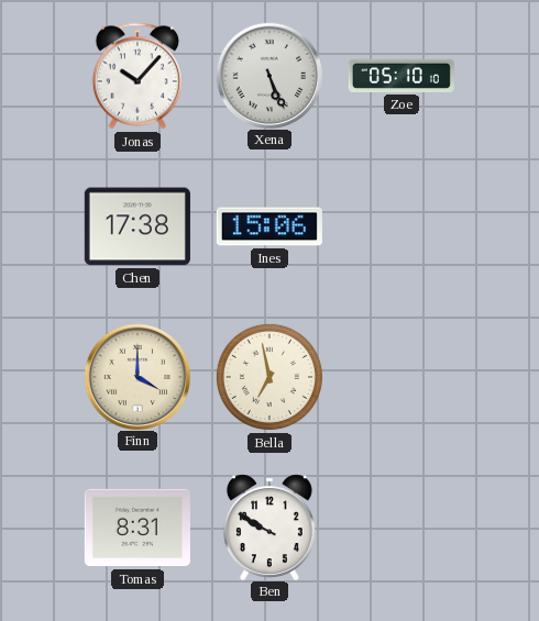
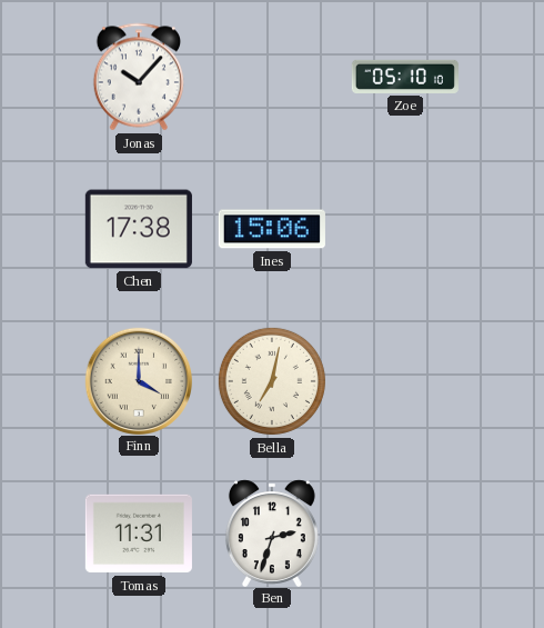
Xena: 5:26 -> none
Bella: 6:58 -> 7:02
Tomas: 8:31 -> 11:31
Ben: 9:50 -> 2:33
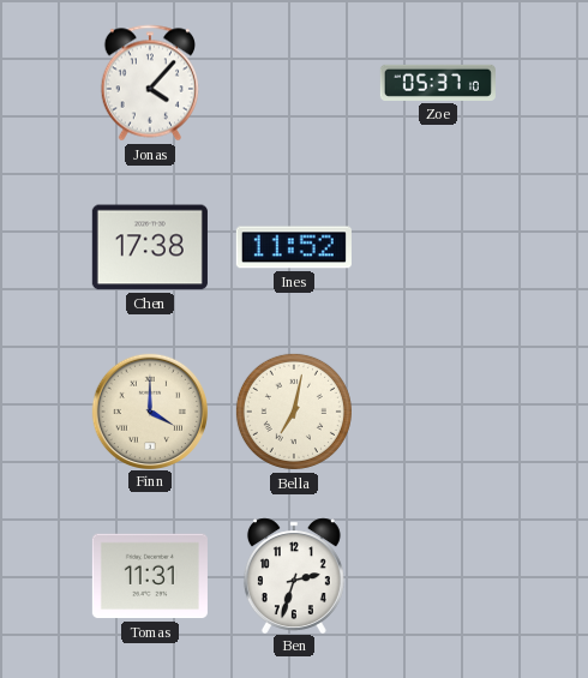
Jonas: 10:07 -> 4:07
Zoe: 05:10 -> 05:37
Ines: 15:06 -> 11:52
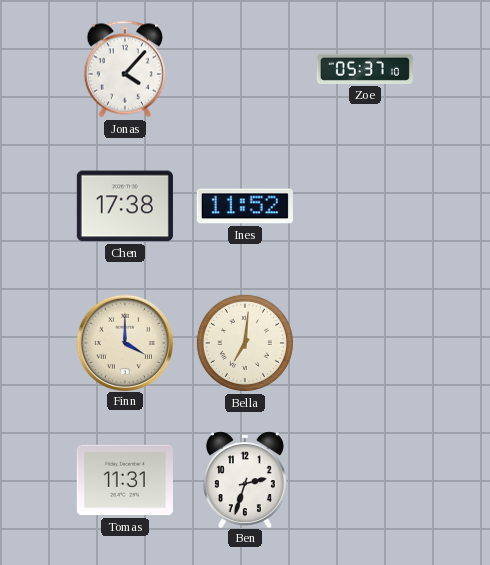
Bella: 7:02 -> 7:01
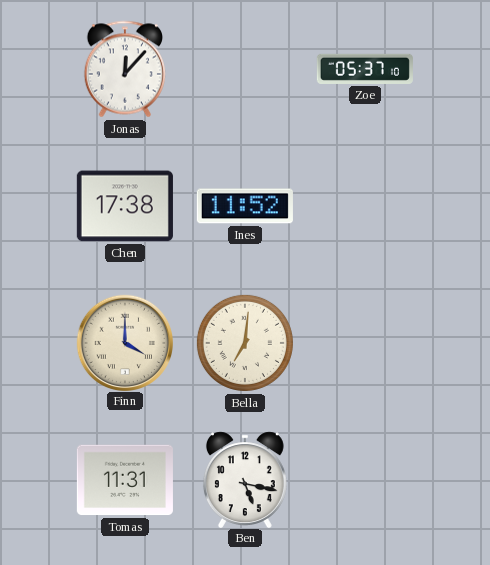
Jonas: 4:07 -> 12:07
Ben: 2:33 -> 5:17
